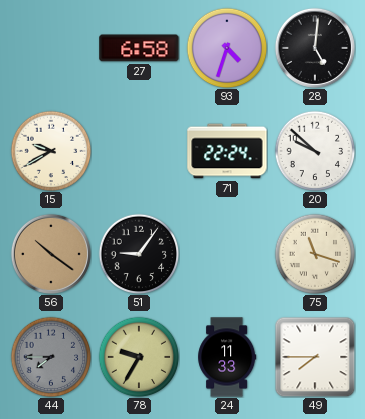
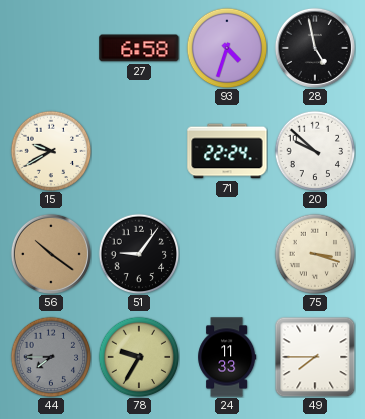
28: 5:01 -> 4:58
75: 11:18 -> 3:18
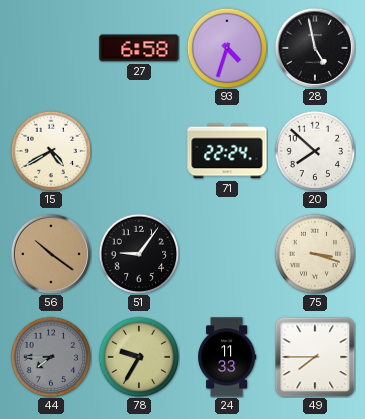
15: 9:40 -> 4:40
20: 9:52 -> 7:52
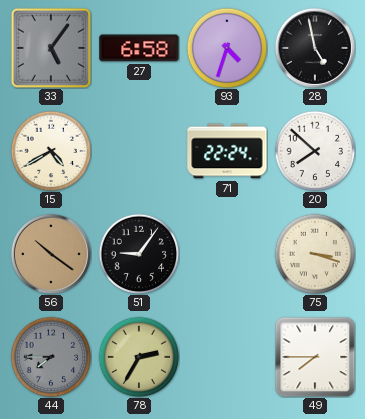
33: none -> 5:06
78: 9:35 -> 2:35
24: 11:33 -> none
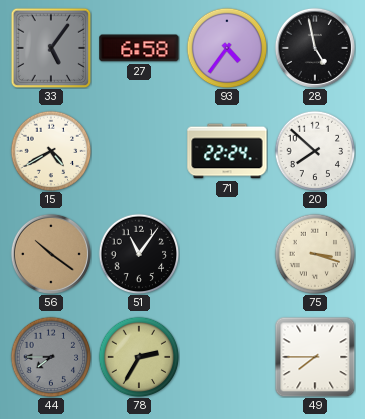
93: 4:33 -> 4:36
51: 9:06 -> 11:06
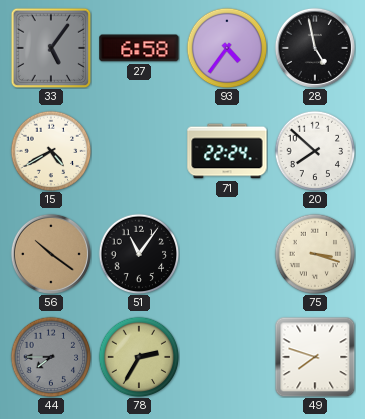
49: 7:45 -> 7:48
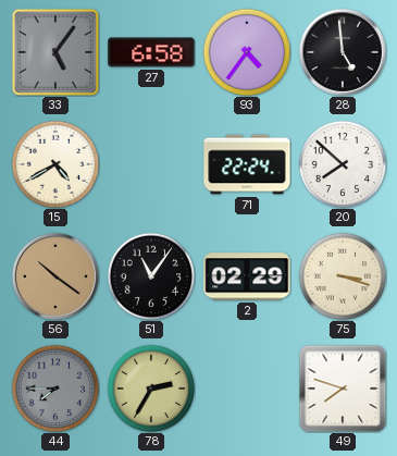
28: 4:58 -> 4:59
2: none -> 02:29
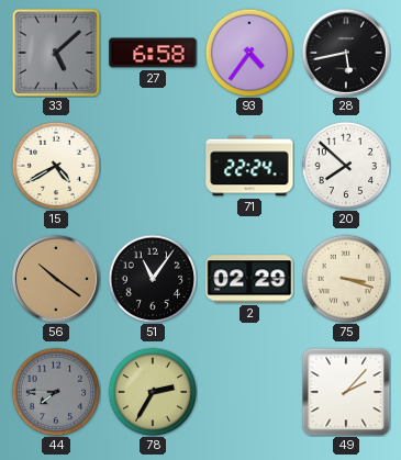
33: 5:06 -> 5:08
28: 4:59 -> 5:43
49: 7:48 -> 2:07
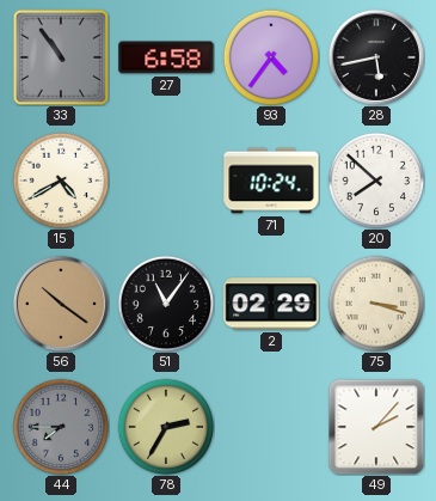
33: 5:08 -> 10:54
71: 22:24 -> 10:24
